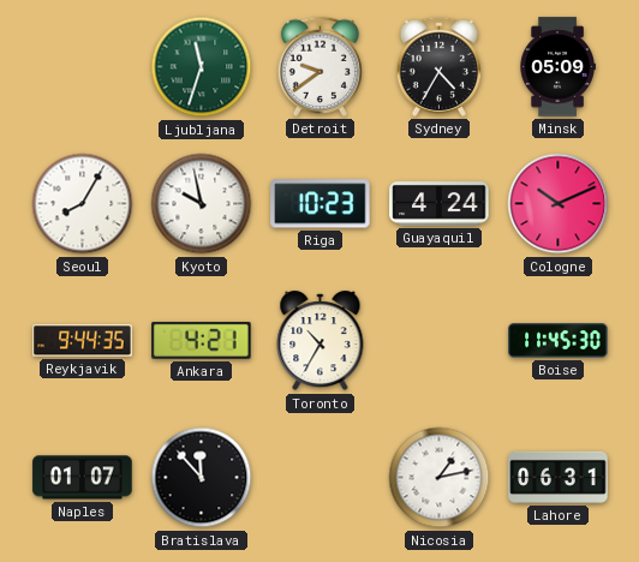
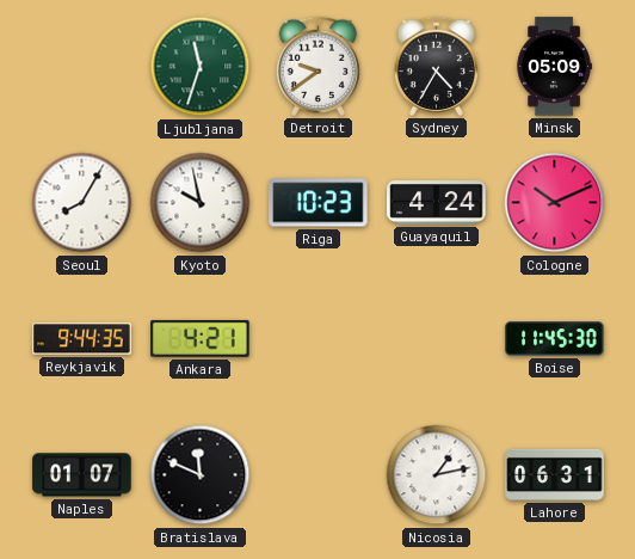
Toronto: 10:35 -> none
Bratislava: 11:53 -> 11:49
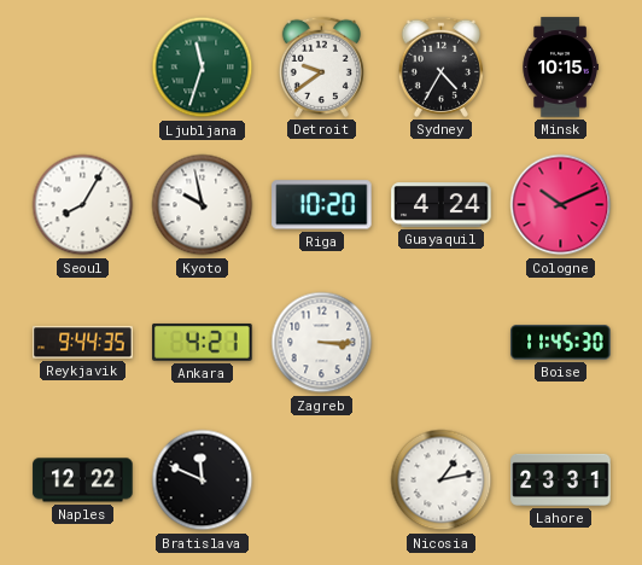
Minsk: 05:09 -> 10:15
Riga: 10:23 -> 10:20
Zagreb: none -> 3:15
Naples: 01:07 -> 12:22
Lahore: 06:31 -> 23:31
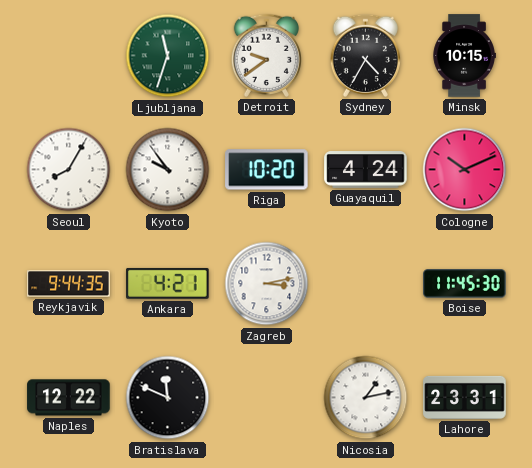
Kyoto: 9:58 -> 9:54
Zagreb: 3:15 -> 3:13
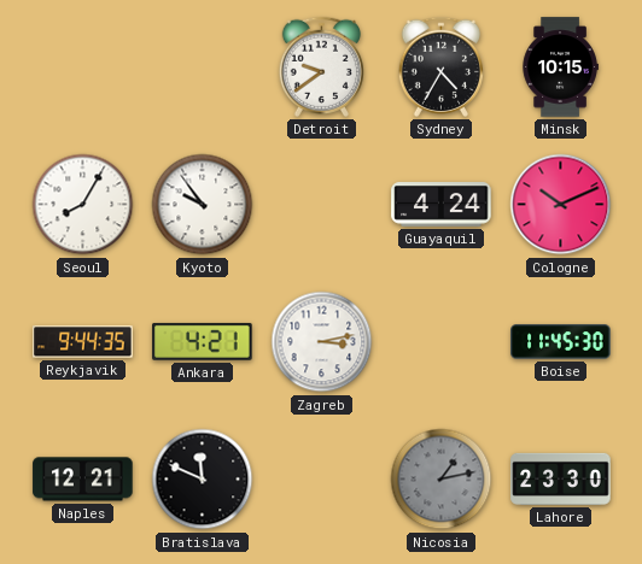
Ljubljana: 11:33 -> none
Riga: 10:20 -> none
Naples: 12:22 -> 12:21
Nicosia dial: white -> grey
Lahore: 23:31 -> 23:30
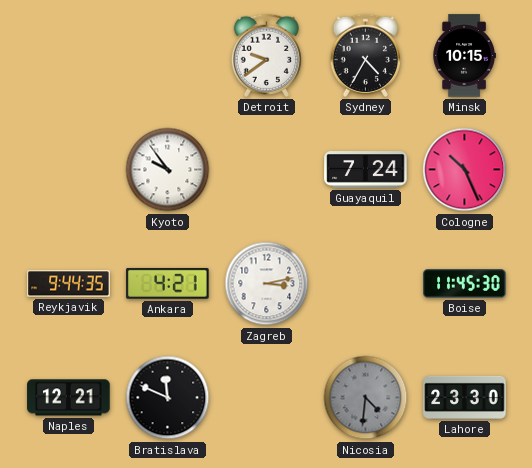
Seoul: 8:05 -> none
Guayaquil: 4:24 -> 7:24
Cologne: 10:11 -> 10:26
Nicosia: 1:13 -> 4:31
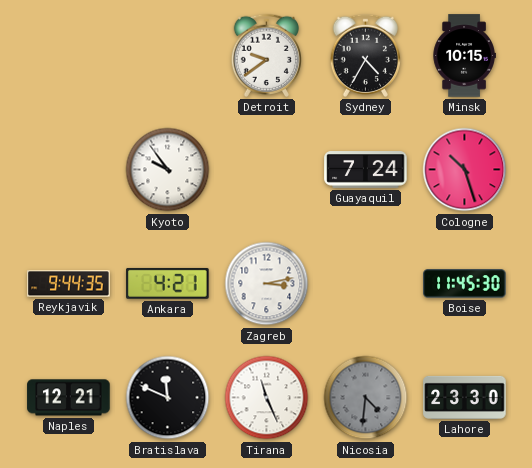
Cologne: 10:26 -> 10:27
Tirana: none -> 11:26
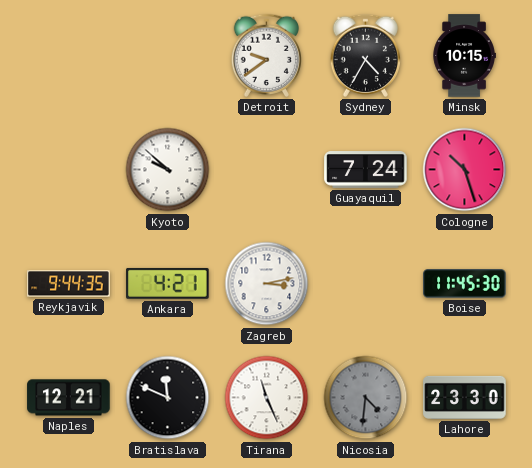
Kyoto: 9:54 -> 9:52
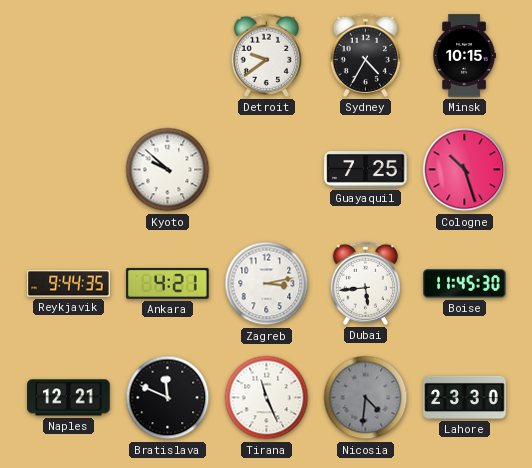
Guayaquil: 7:24 -> 7:25
Dubai: none -> 5:44
